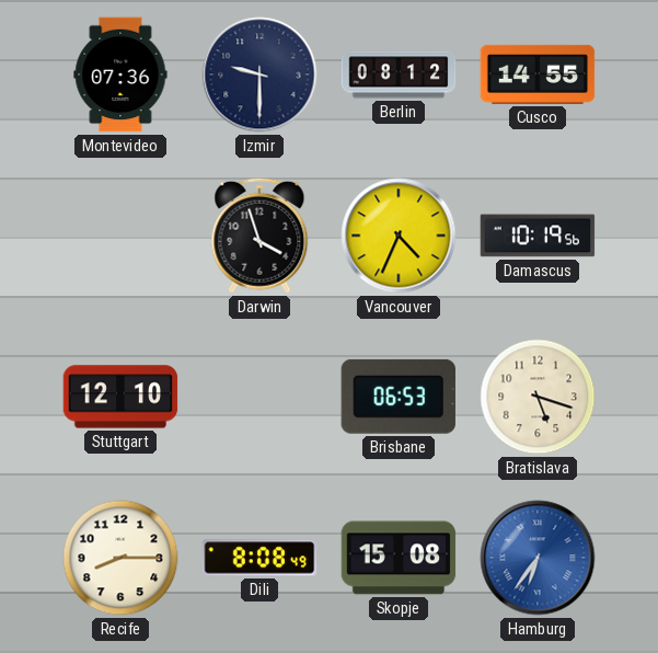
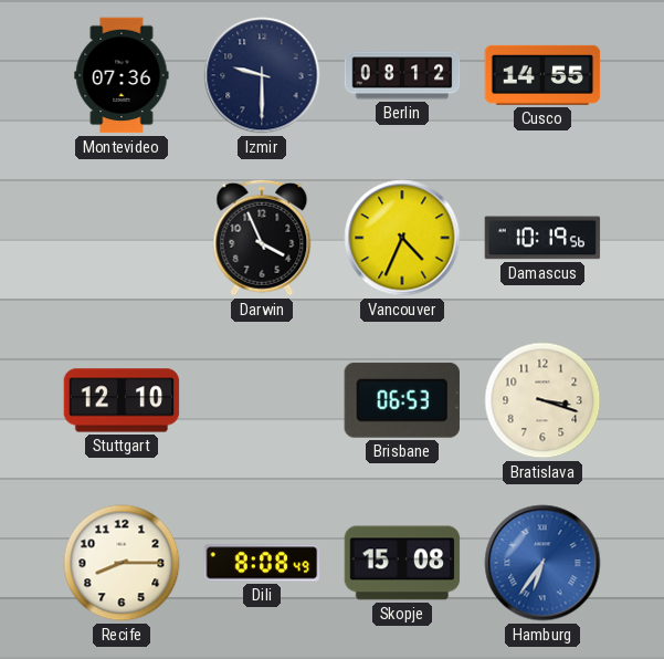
Darwin: 3:57 -> 3:56
Bratislava: 5:18 -> 3:18
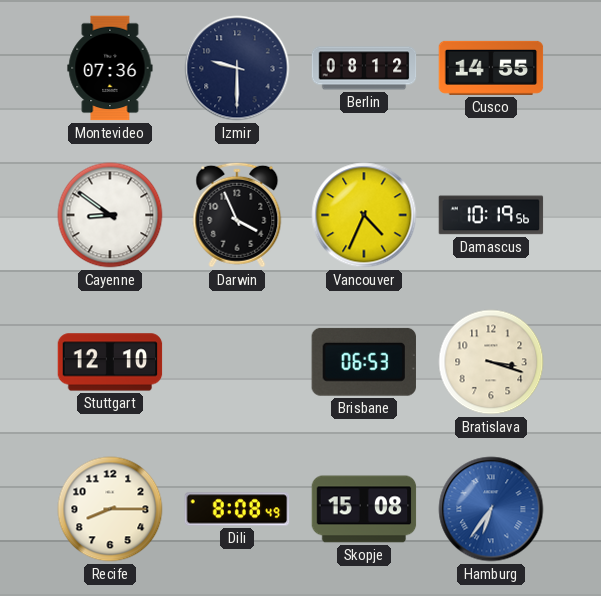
Cayenne: none -> 8:51
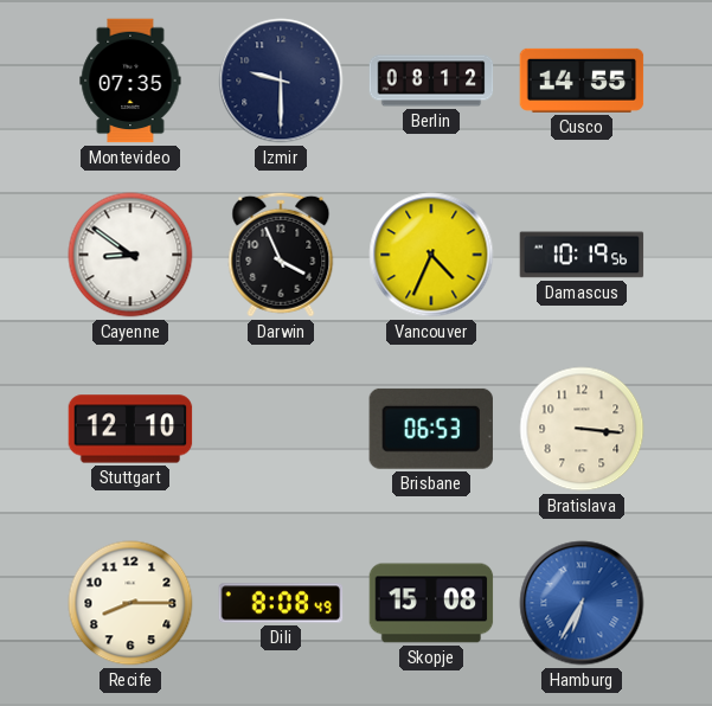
Montevideo: 07:36 -> 07:35
Bratislava: 3:18 -> 3:16
Hamburg: 6:36 -> 6:35
